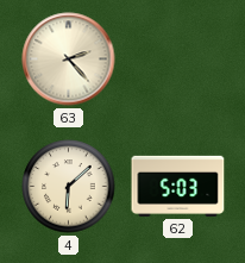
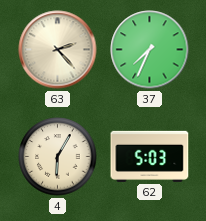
37: none -> 7:34
4: 6:08 -> 6:05
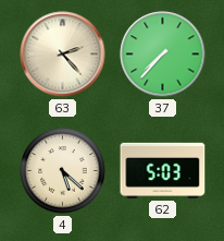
37: 7:34 -> 7:37
4: 6:05 -> 5:22
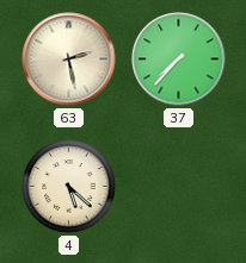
63: 2:23 -> 2:28
62: 5:03 -> none
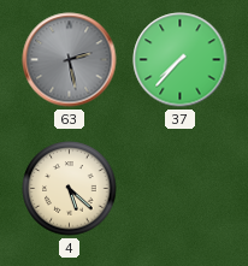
63 dial: cream -> grey
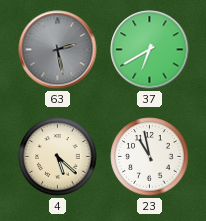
37: 7:37 -> 6:40
23: none -> 10:58
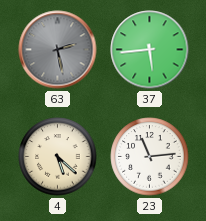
37: 6:40 -> 5:44
23: 10:58 -> 11:14
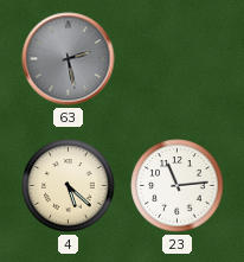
37: 5:44 -> none
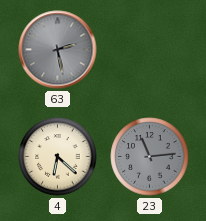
4: 5:22 -> 6:22
23 dial: white -> grey
